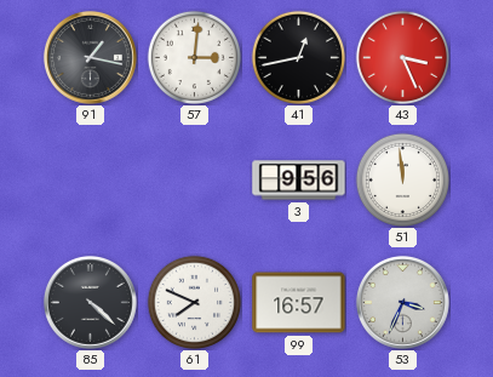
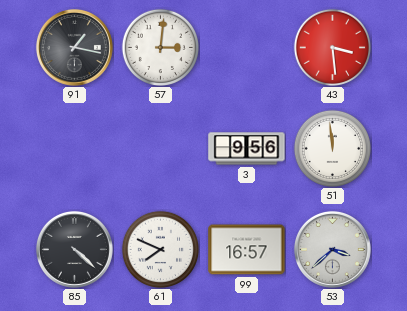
41: 12:43 -> none
43: 3:26 -> 3:29
53: 3:34 -> 3:38
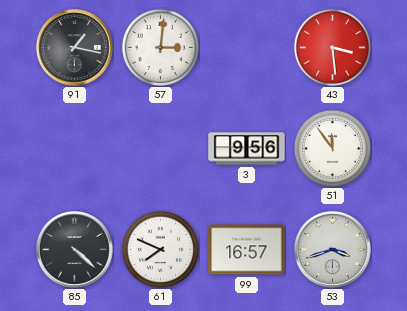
51: 11:59 -> 11:54
53: 3:38 -> 3:42
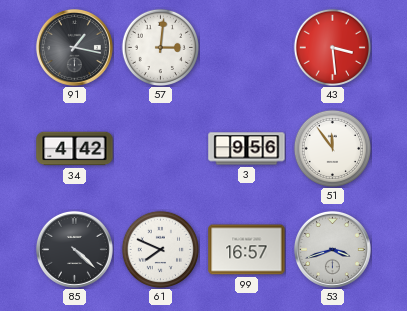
34: none -> 4:42
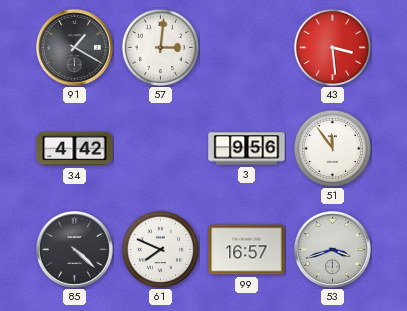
91: 1:17 -> 1:20
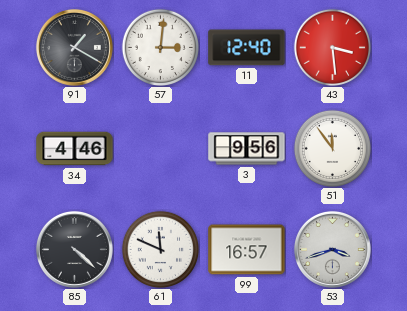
11: none -> 12:40
34: 4:42 -> 4:46
61: 7:49 -> 11:49
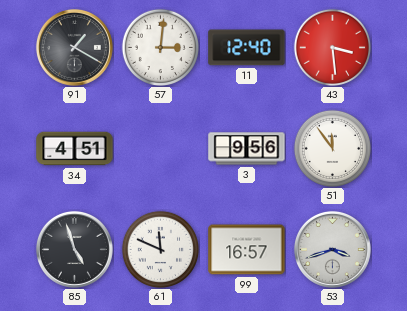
34: 4:46 -> 4:51
85: 4:22 -> 4:57
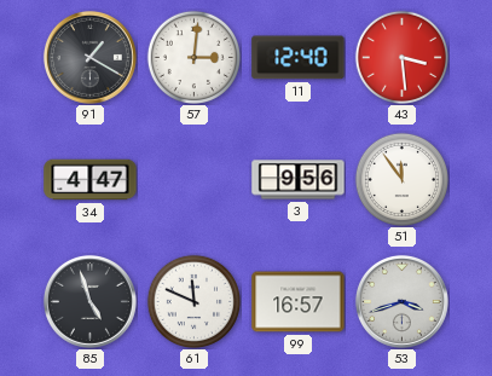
34: 4:51 -> 4:47
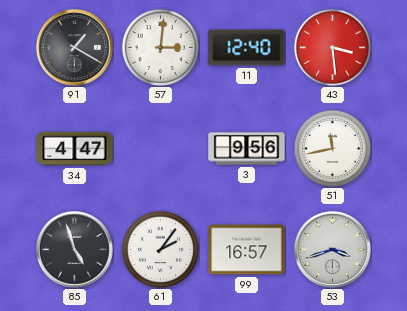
51: 11:54 -> 11:43
61: 11:49 -> 2:06
